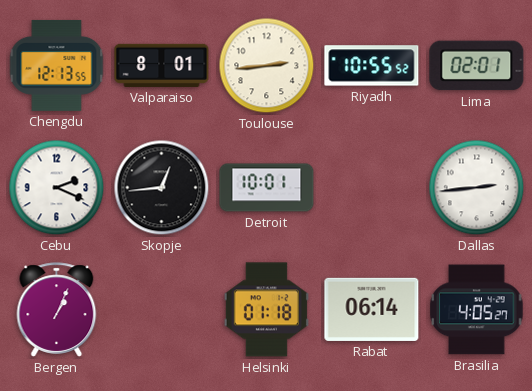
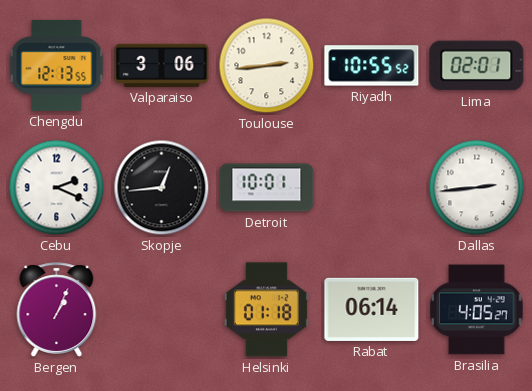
Valparaiso: 8:01 -> 3:06
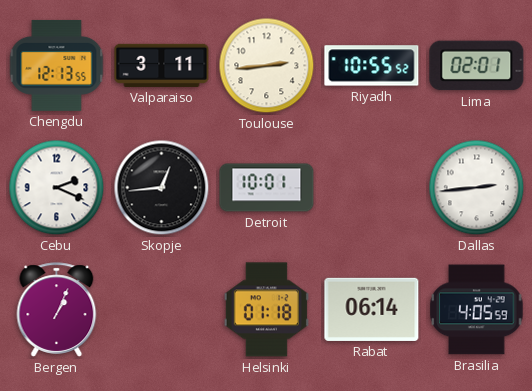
Valparaiso: 3:06 -> 3:11
Brasilia: 4:05:27 -> 4:05:59
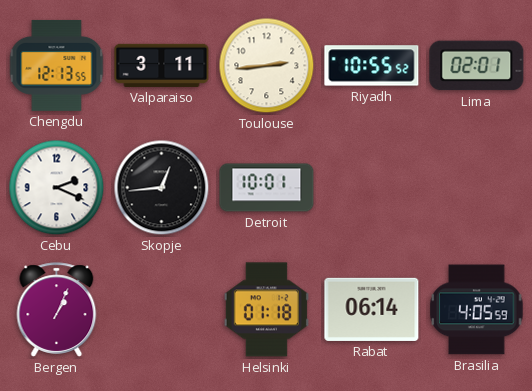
Dallas: 2:44 -> none
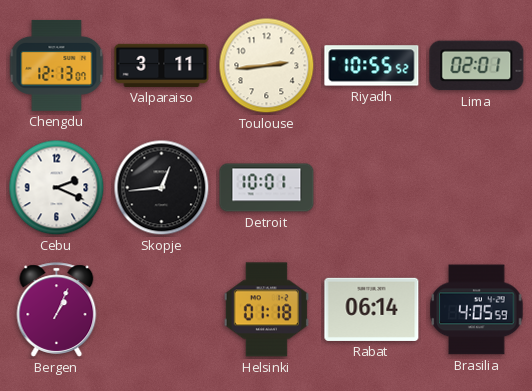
Chengdu: 12:13:55 -> 12:13:07
